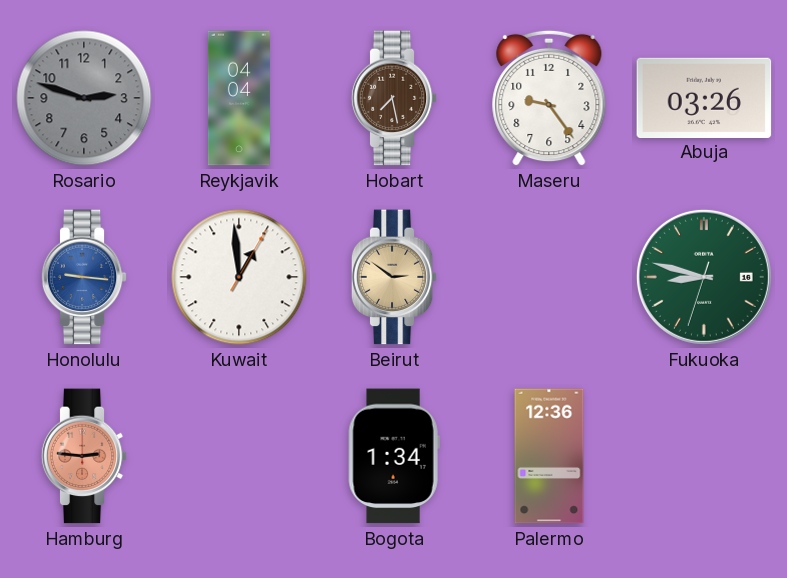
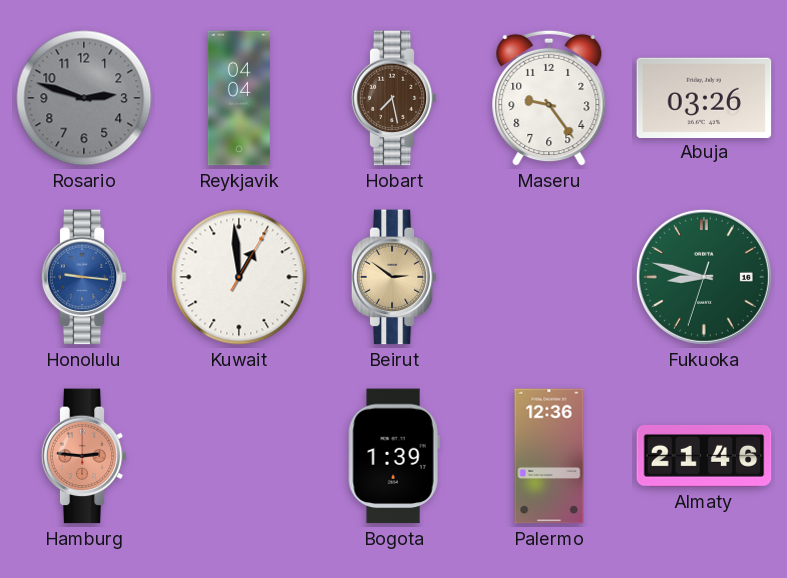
Bogota: 1:34 -> 1:39
Almaty: none -> 21:46
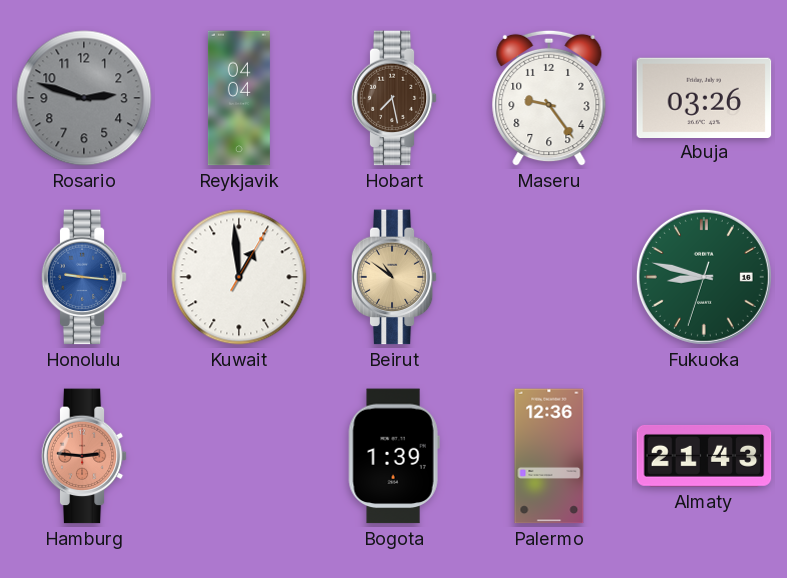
Beirut: 2:51 -> 10:51
Almaty: 21:46 -> 21:43
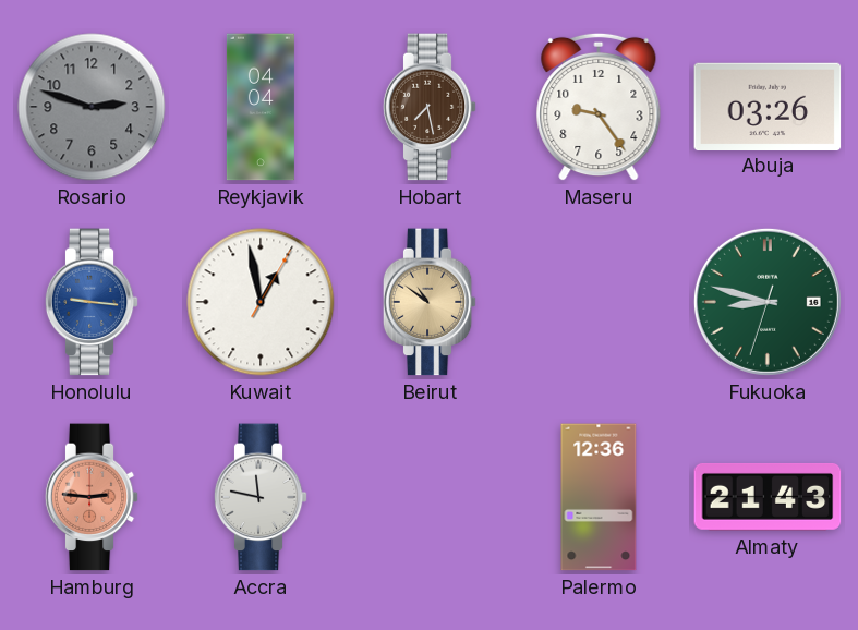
Kuwait: 12:59 -> 12:58
Accra: none -> 11:47
Bogota: 1:39 -> none
